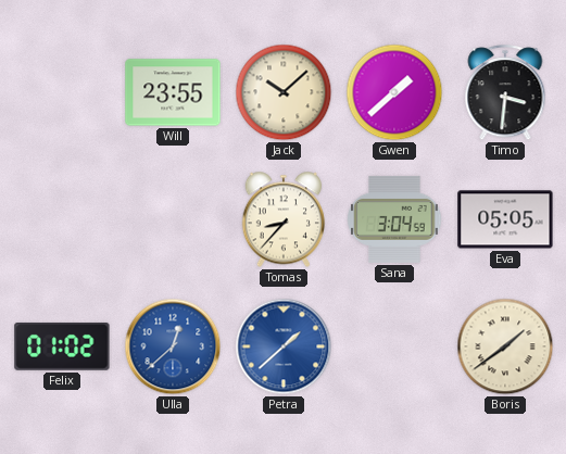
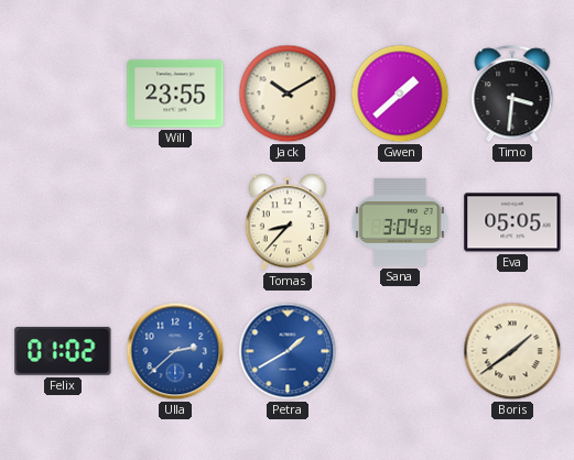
Jack: 10:08 -> 10:10
Ulla: 12:38 -> 2:38
Petra: 1:38 -> 1:40
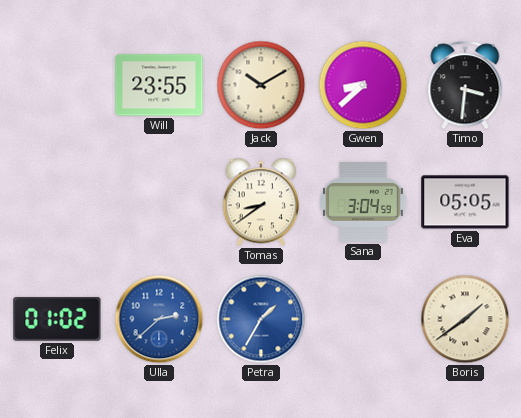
Gwen: 1:38 -> 8:38
Tomas: 8:37 -> 8:39
Petra: 1:40 -> 1:35
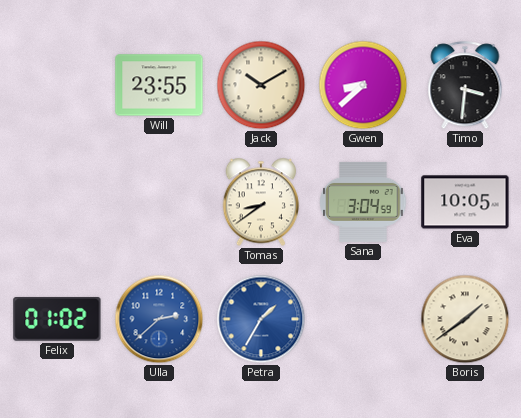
Eva: 05:05 -> 10:05
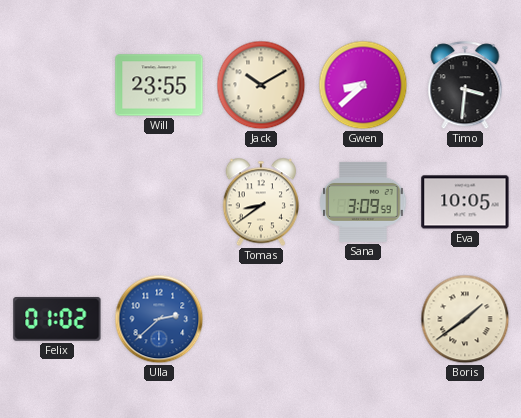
Sana: 3:04 -> 3:09
Petra: 1:35 -> none
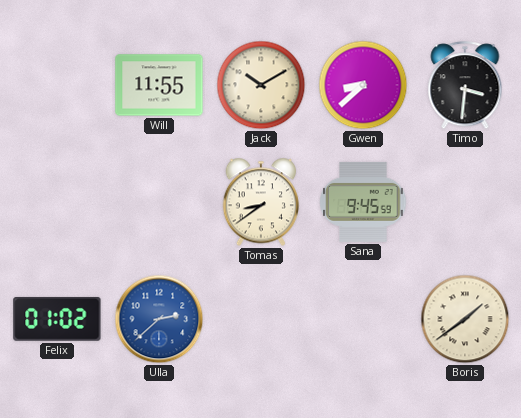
Will: 23:55 -> 11:55
Sana: 3:09 -> 9:45
Eva: 10:05 -> none
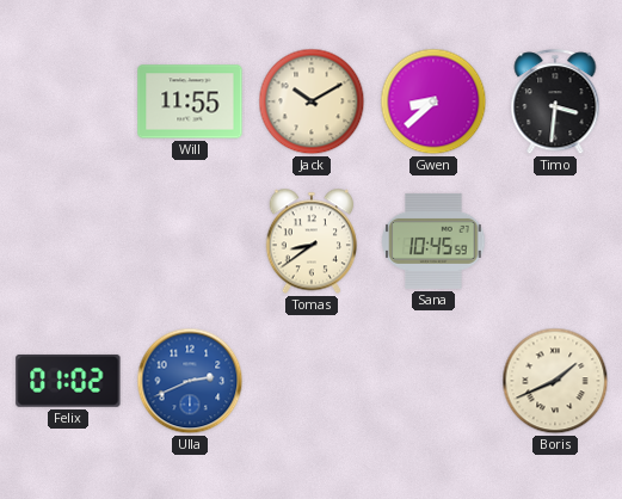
Sana: 9:45 -> 10:45
Ulla: 2:38 -> 2:41
Boris: 1:39 -> 1:41
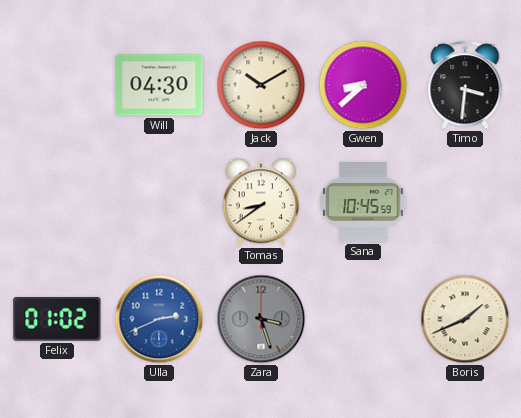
Will: 11:55 -> 04:30
Zara: none -> 3:27
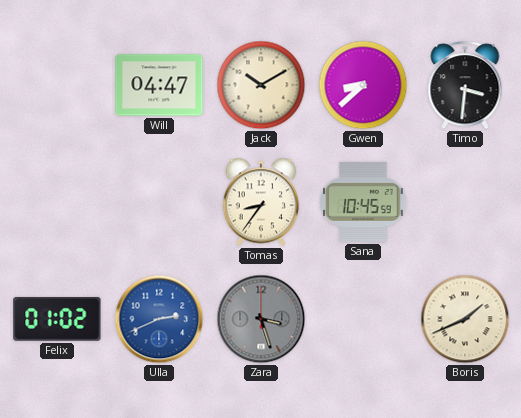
Will: 04:30 -> 04:47
Tomas: 8:39 -> 8:36
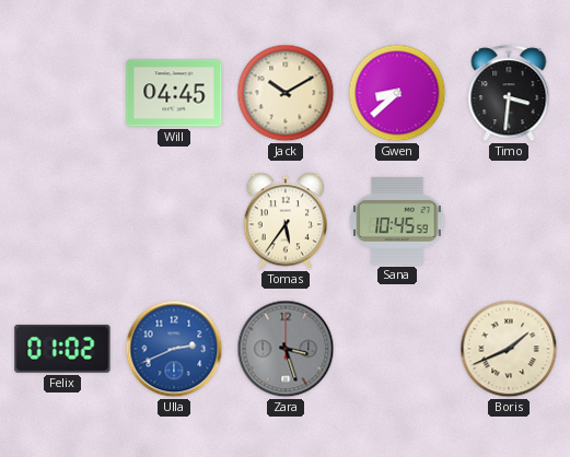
Will: 04:47 -> 04:45
Tomas: 8:36 -> 5:36
